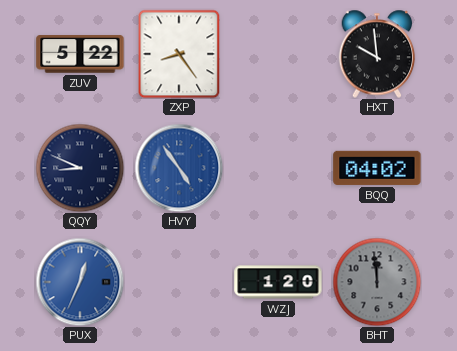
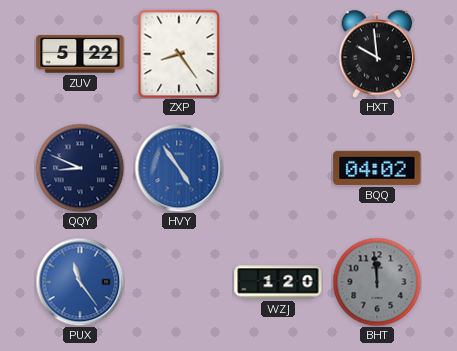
PUX: 12:34 -> 11:24
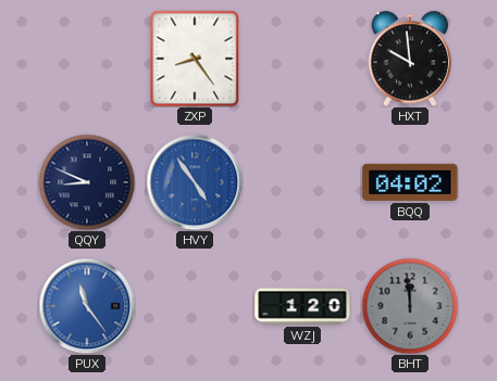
ZUV: 5:22 -> none
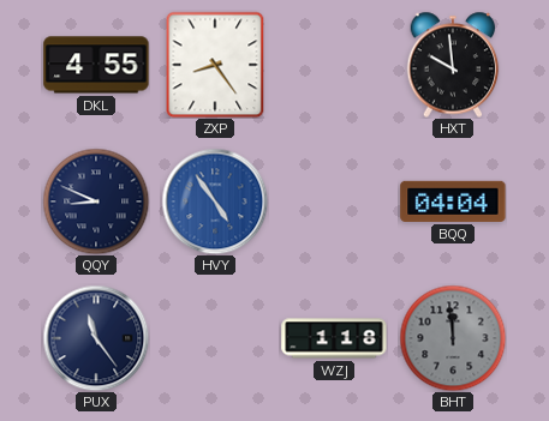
DKL: none -> 4:55
BQQ: 04:02 -> 04:04
PUX dial: blue -> navy
WZJ: 1:20 -> 1:18
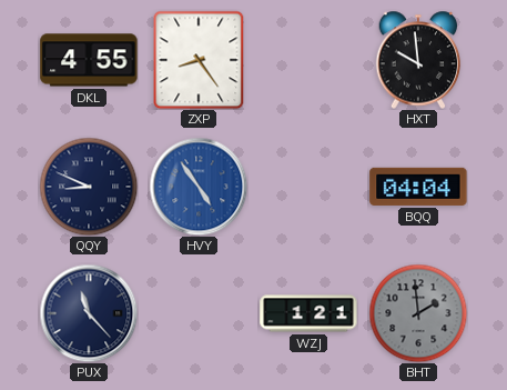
PUX: 11:24 -> 11:23
WZJ: 1:18 -> 1:21
BHT: 11:59 -> 1:59
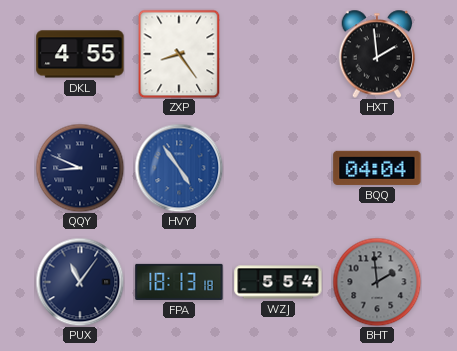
HXT: 9:59 -> 1:59
PUX: 11:23 -> 11:06
FPA: none -> 18:13
WZJ: 1:21 -> 5:54
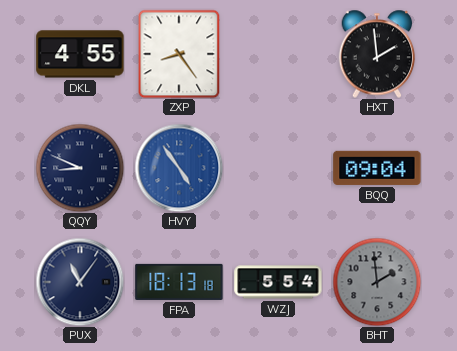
BQQ: 04:04 -> 09:04
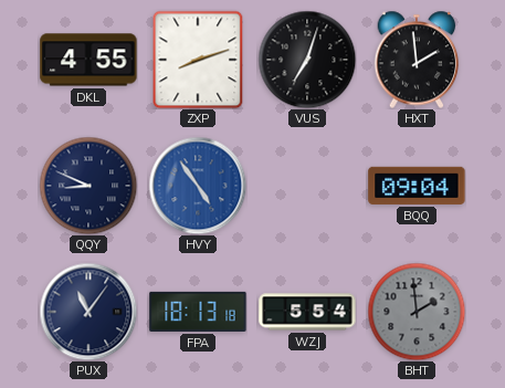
ZXP: 8:24 -> 8:12
VUS: none -> 7:03
